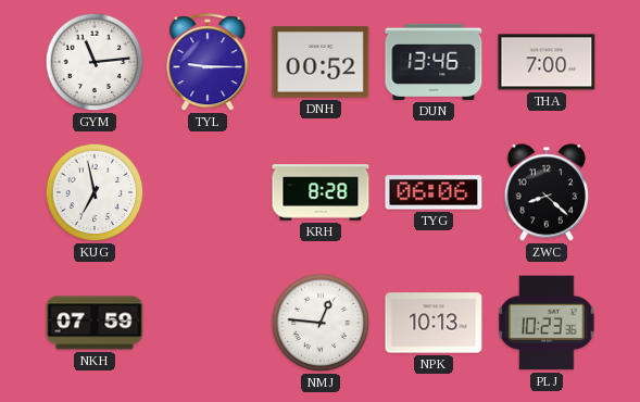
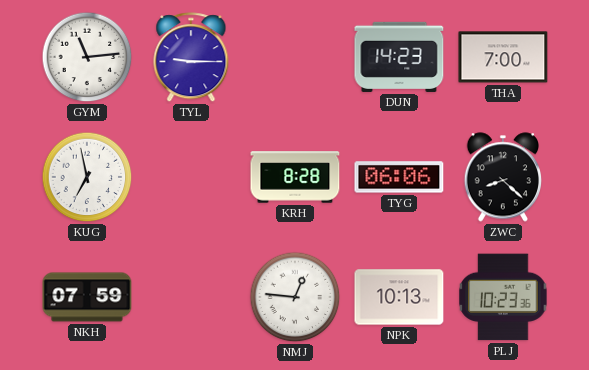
DNH: 00:52 -> none
DUN: 13:46 -> 14:23
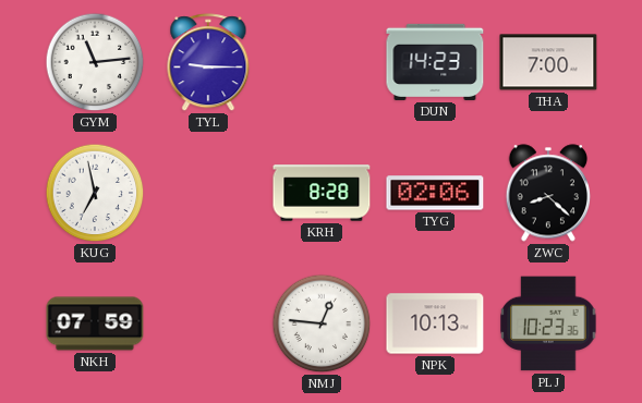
TYG: 06:06 -> 02:06
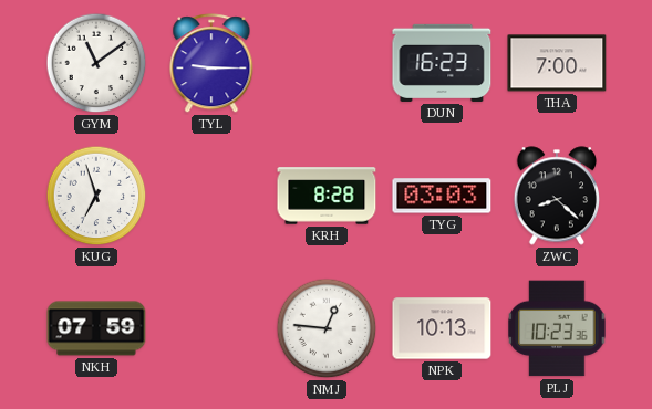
GYM: 11:14 -> 11:09
DUN: 14:23 -> 16:23
KUG: 6:58 -> 6:57
TYG: 02:06 -> 03:03
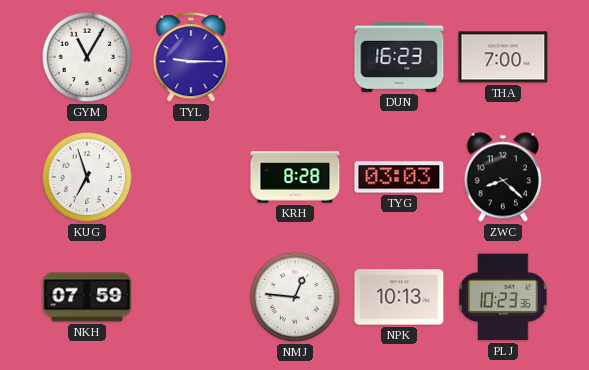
GYM: 11:09 -> 11:05
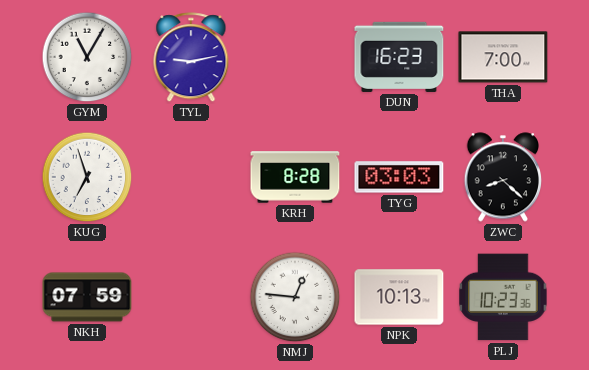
TYL: 9:15 -> 9:13
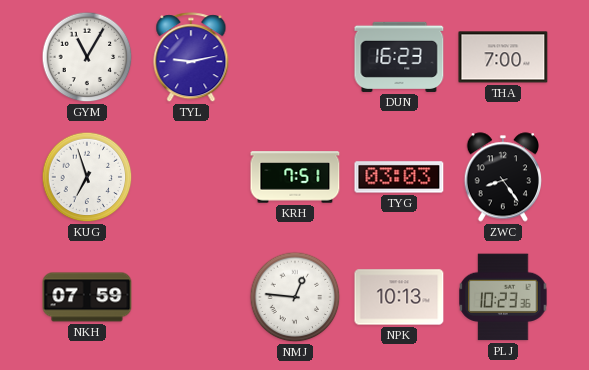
KRH: 8:28 -> 7:51
ZWC: 8:22 -> 8:24
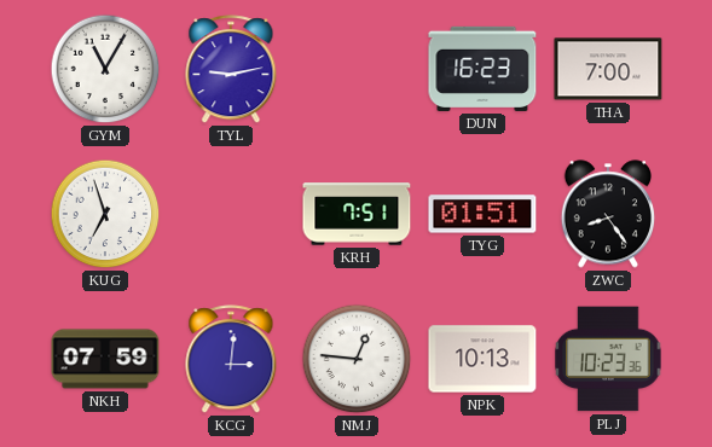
TYG: 03:03 -> 01:51
KCG: none -> 3:01
